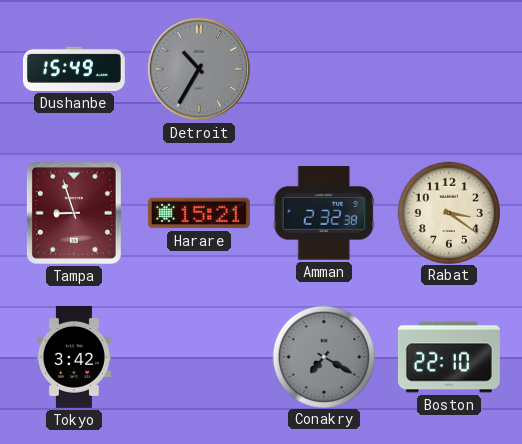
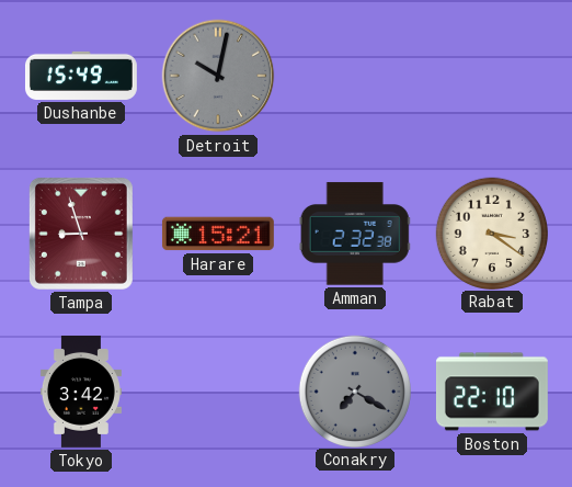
Detroit: 10:35 -> 10:02
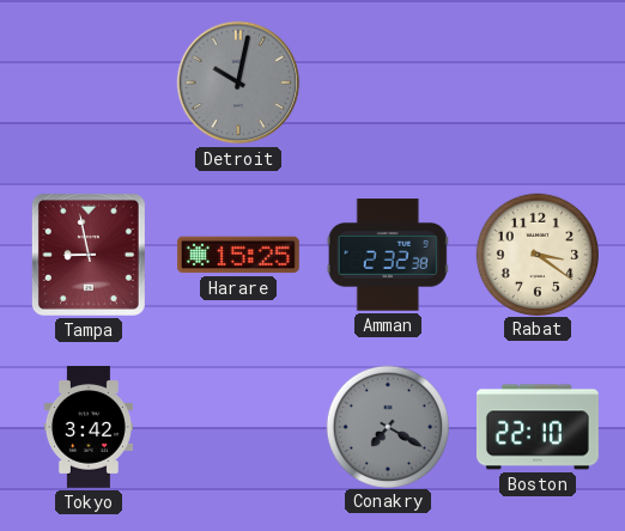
Dushanbe: 15:49 -> none
Tampa: 8:57 -> 8:58
Harare: 15:21 -> 15:25
